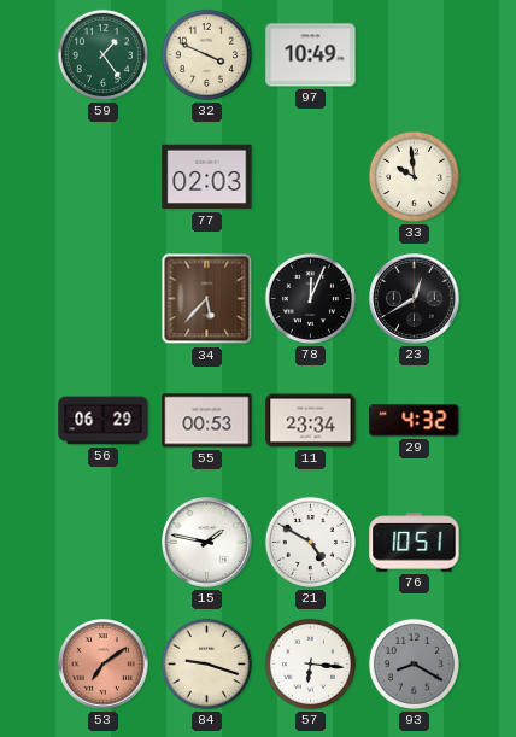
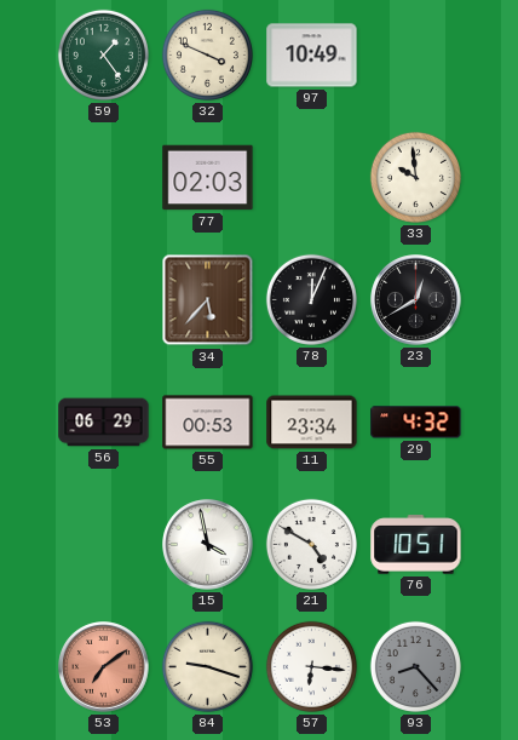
15: 1:47 -> 3:58
93: 8:20 -> 8:23
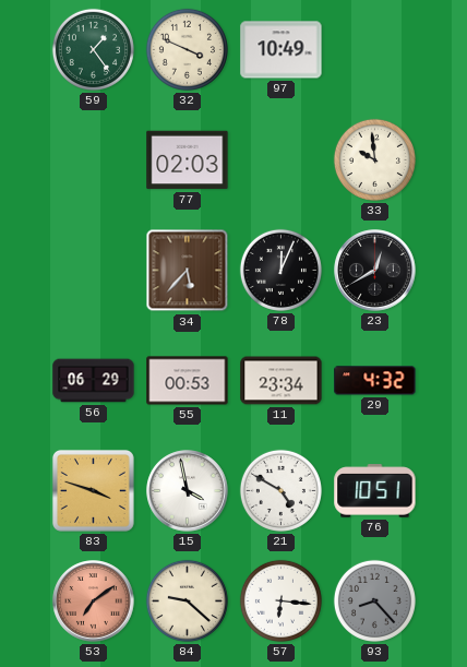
83: none -> 3:48
84: 9:18 -> 9:22
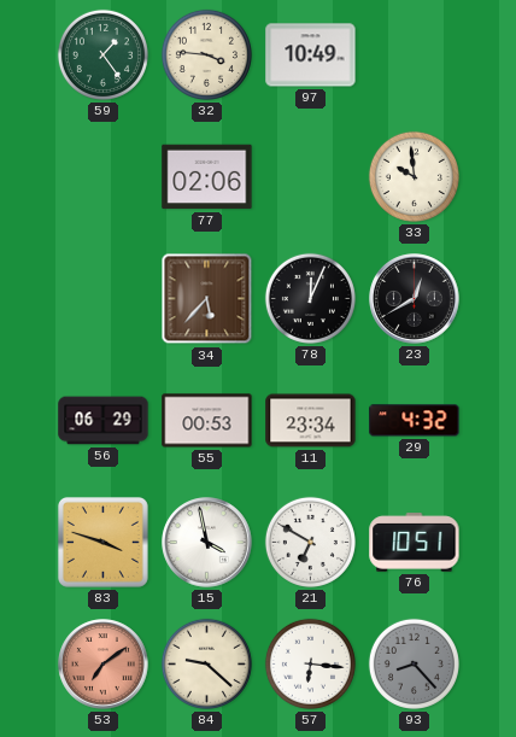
32: 3:49 -> 3:46
77: 02:03 -> 02:06
21: 4:50 -> 6:50
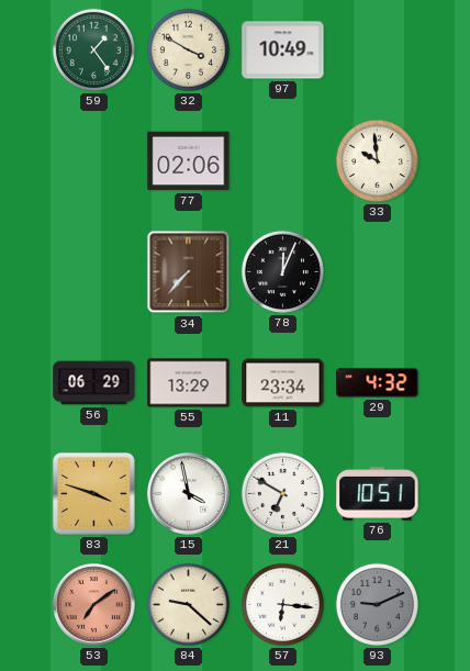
32: 3:46 -> 3:50
34: 5:37 -> 7:37
23: 12:40 -> none
55: 00:53 -> 13:29
93: 8:23 -> 9:11
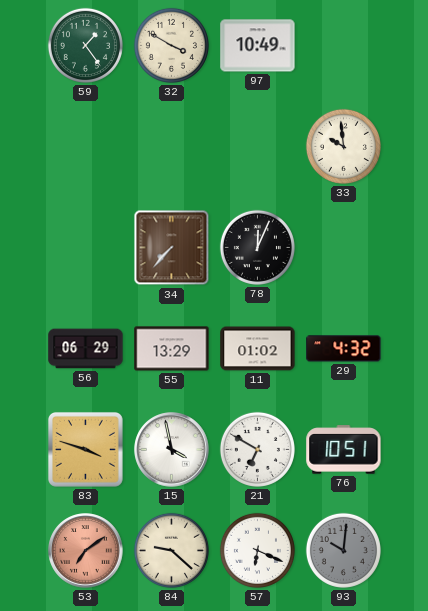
77: 02:06 -> none
11: 23:34 -> 01:02
57: 6:16 -> 6:19
93: 9:11 -> 10:01
